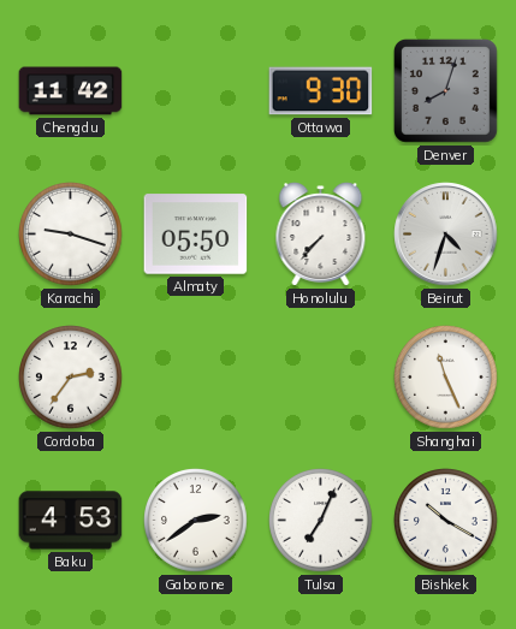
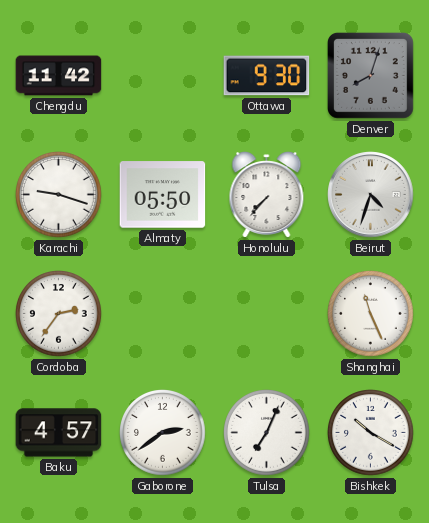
Baku: 4:53 -> 4:57
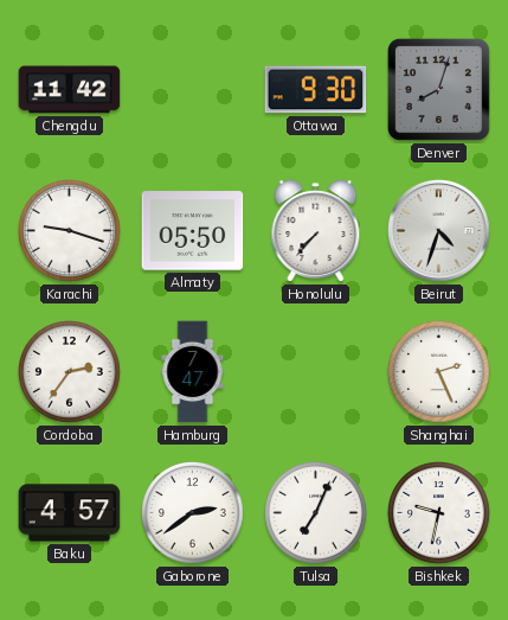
Hamburg: none -> 7:47
Shanghai: 11:26 -> 2:26
Bishkek: 10:20 -> 9:32
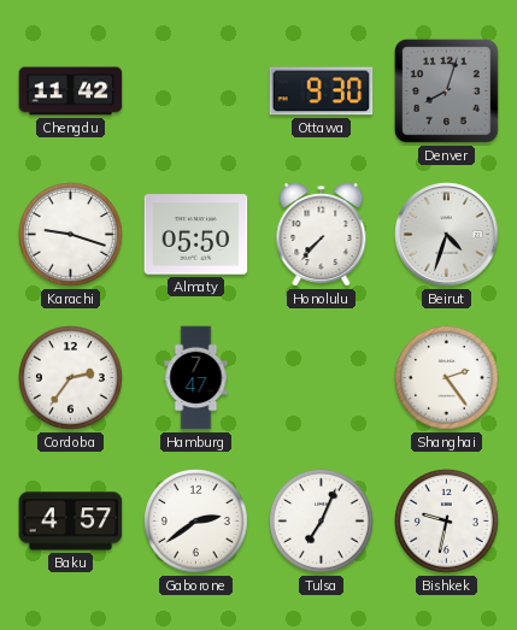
Shanghai: 2:26 -> 2:24
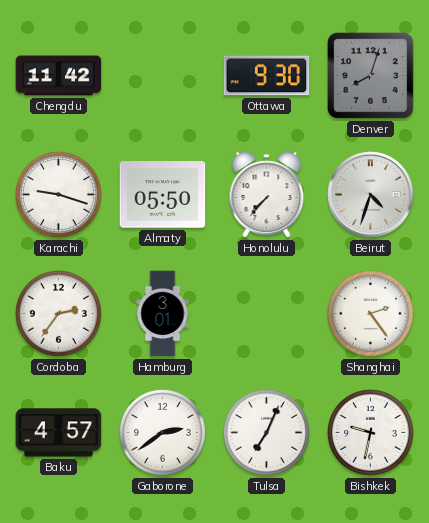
Hamburg: 7:47 -> 3:01
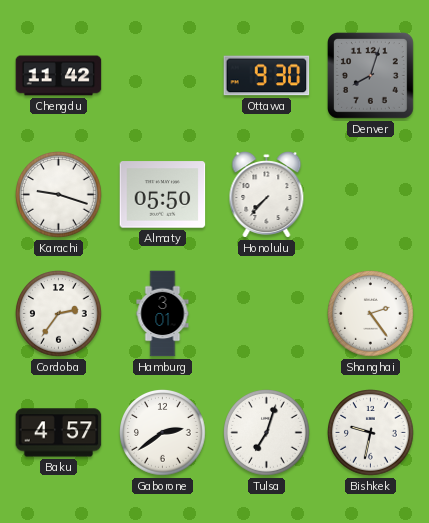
Beirut: 4:33 -> none
Tulsa: 7:04 -> 7:03
